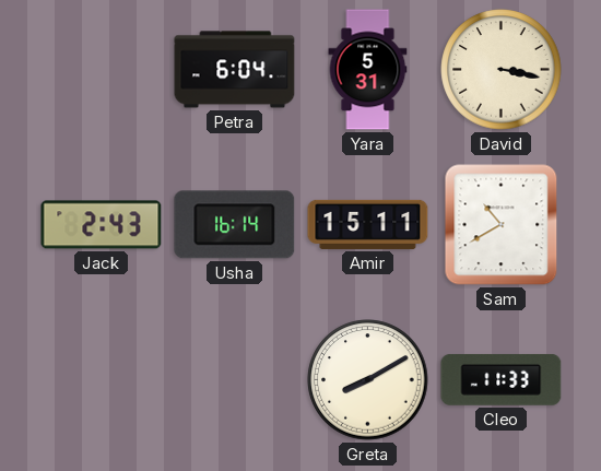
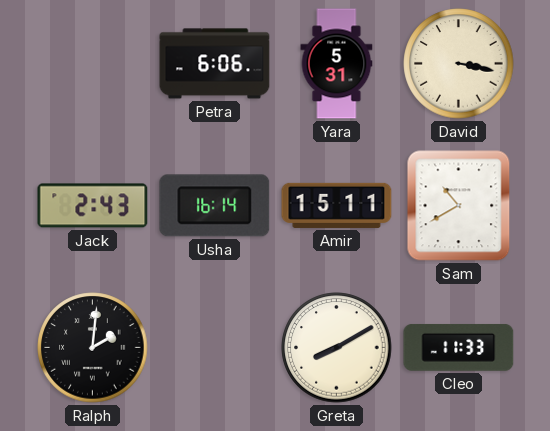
Petra: 6:04 -> 6:06
Ralph: none -> 2:01
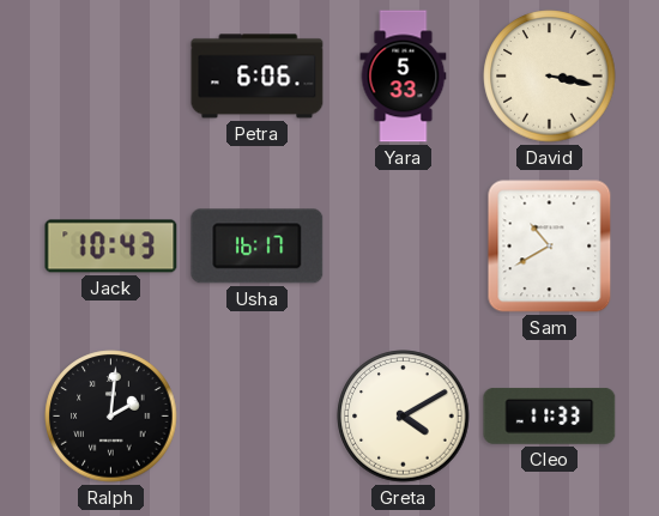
Yara: 5:31 -> 5:33
Jack: 2:43 -> 10:43
Usha: 16:14 -> 16:17
Amir: 15:11 -> none
Greta: 8:10 -> 4:10
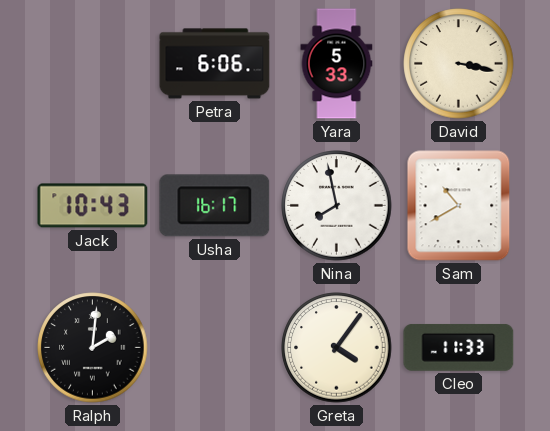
Nina: none -> 7:58
Greta: 4:10 -> 4:06
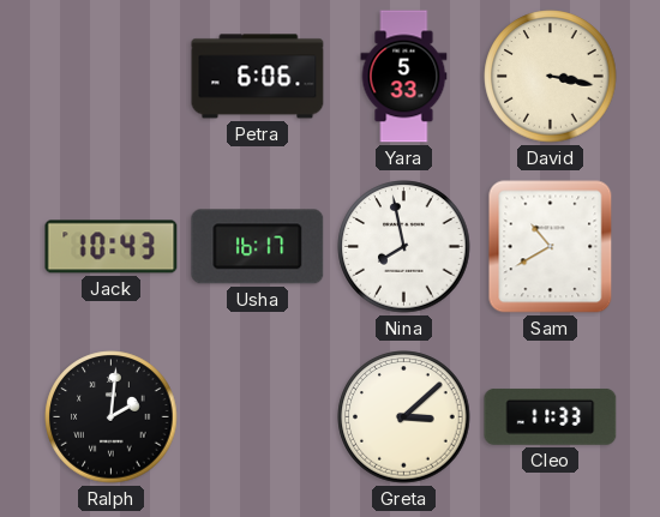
Greta: 4:06 -> 3:08
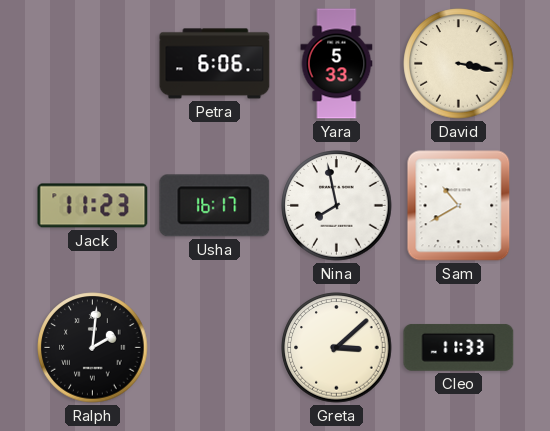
Jack: 10:43 -> 11:23
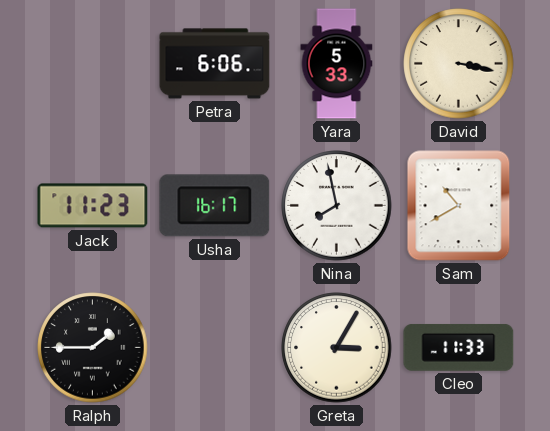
Ralph: 2:01 -> 1:45
Greta: 3:08 -> 3:05
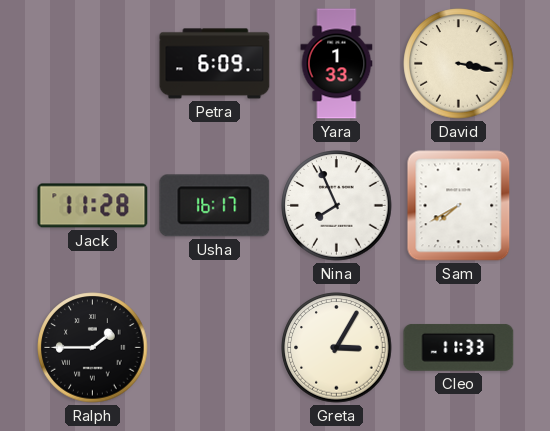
Petra: 6:06 -> 6:09
Yara: 5:33 -> 1:33
Jack: 11:23 -> 11:28
Nina: 7:58 -> 7:56
Sam: 10:40 -> 7:40
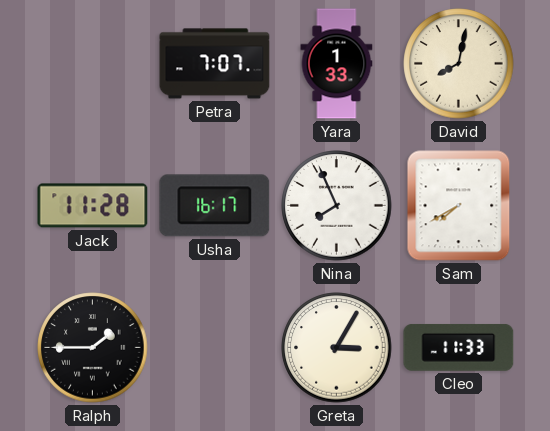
Petra: 6:09 -> 7:07
David: 3:17 -> 8:02
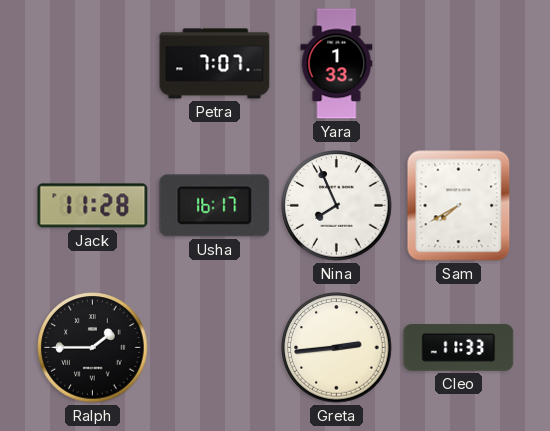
David: 8:02 -> none
Greta: 3:05 -> 2:44
